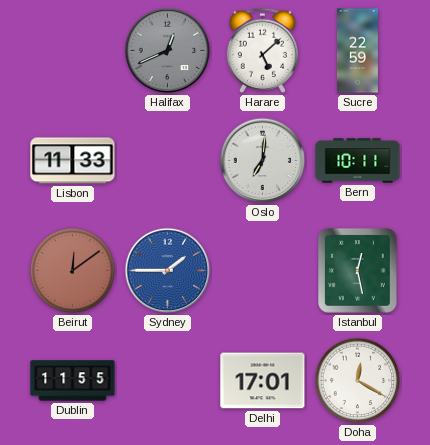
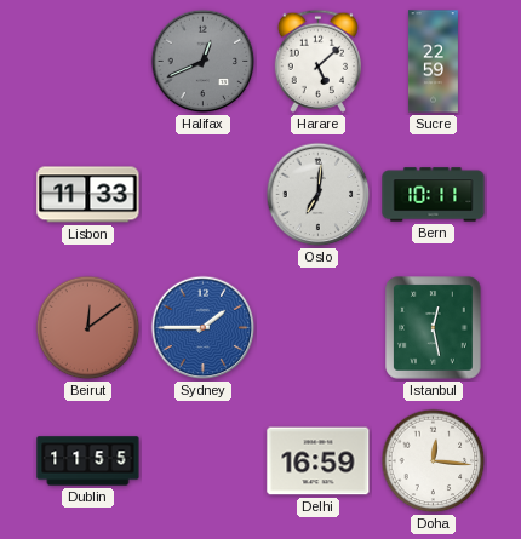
Delhi: 17:01 -> 16:59
Doha: 12:20 -> 12:16
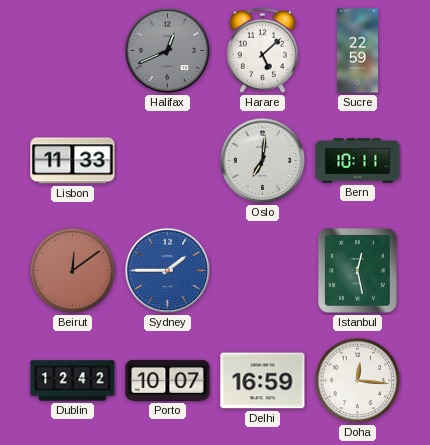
Dublin: 11:55 -> 12:42
Porto: none -> 10:07
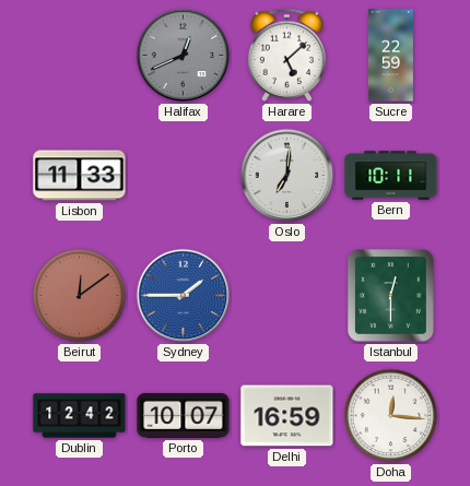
Istanbul: 12:28 -> 12:30
